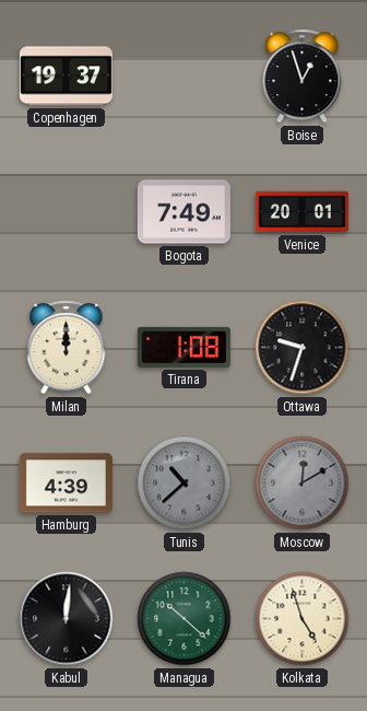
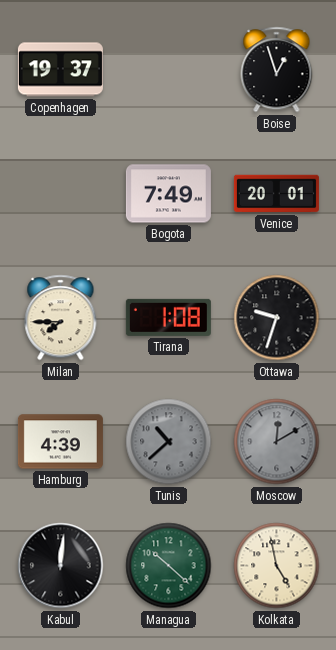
Milan: 12:00 -> 7:45
Kolkata: 4:57 -> 4:58
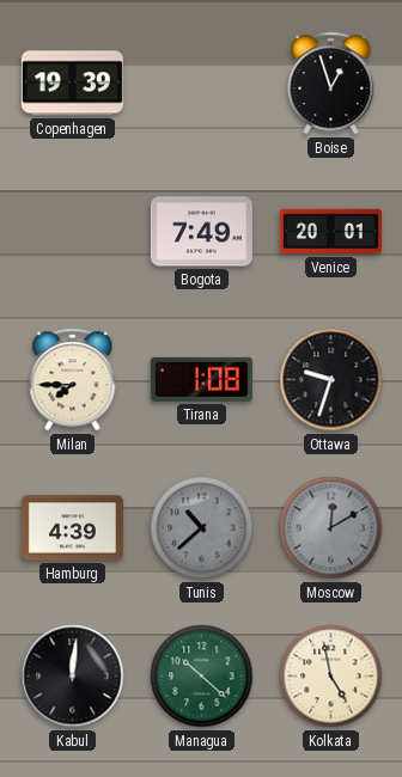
Copenhagen: 19:37 -> 19:39
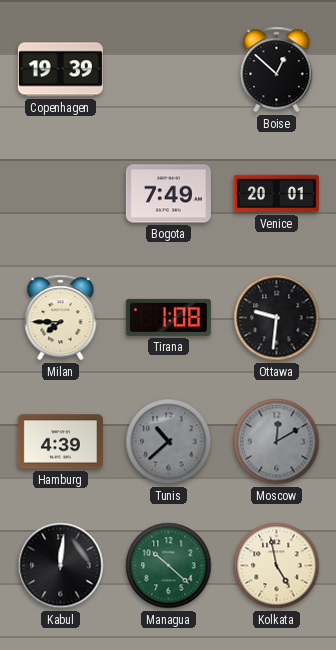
Boise: 12:57 -> 12:52
Ottawa: 9:33 -> 9:31
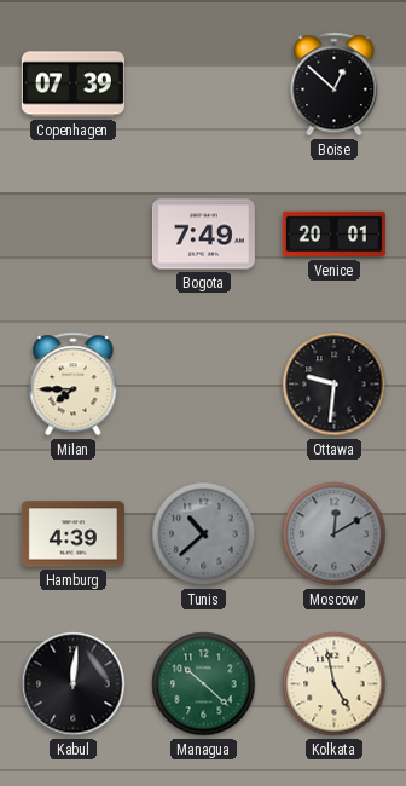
Copenhagen: 19:39 -> 07:39
Tirana: 1:08 -> none
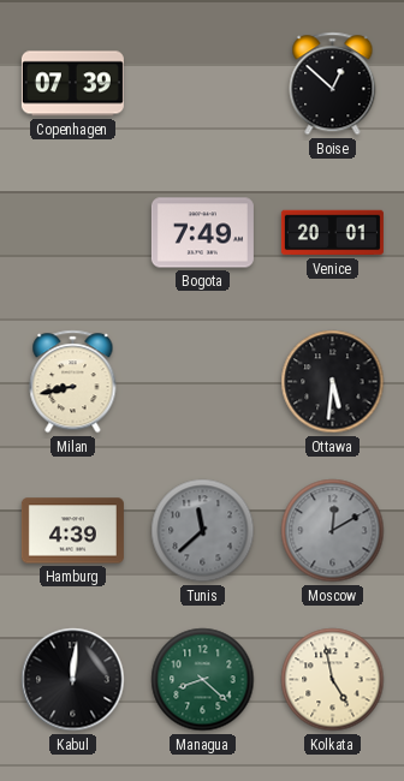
Milan: 7:45 -> 8:43
Ottawa: 9:31 -> 5:31
Tunis: 10:38 -> 11:38
Managua: 10:22 -> 8:22
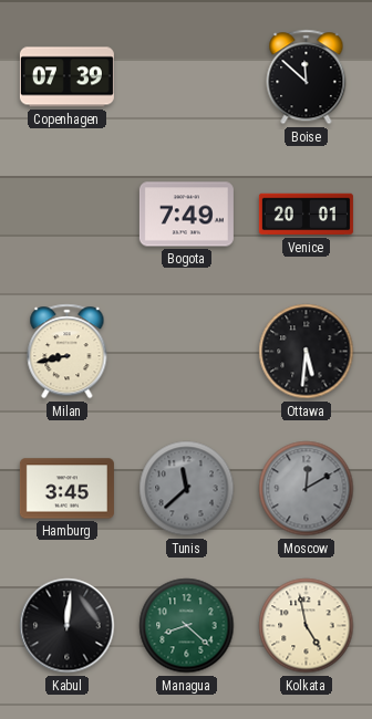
Boise: 12:52 -> 11:52
Hamburg: 4:39 -> 3:45
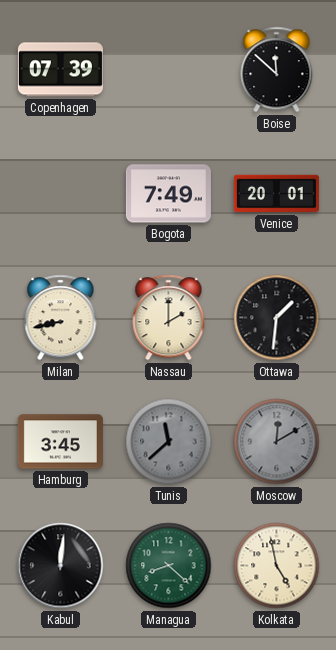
Nassau: none -> 2:00
Ottawa: 5:31 -> 1:31
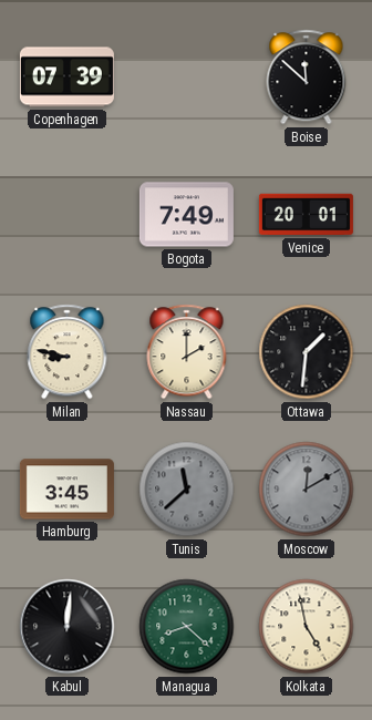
Milan: 8:43 -> 8:47
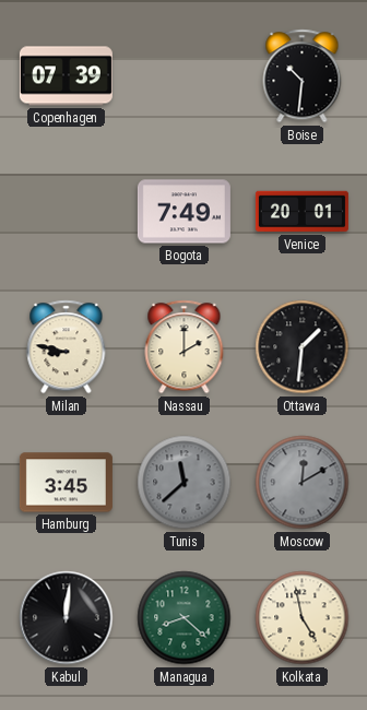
Boise: 11:52 -> 10:31
